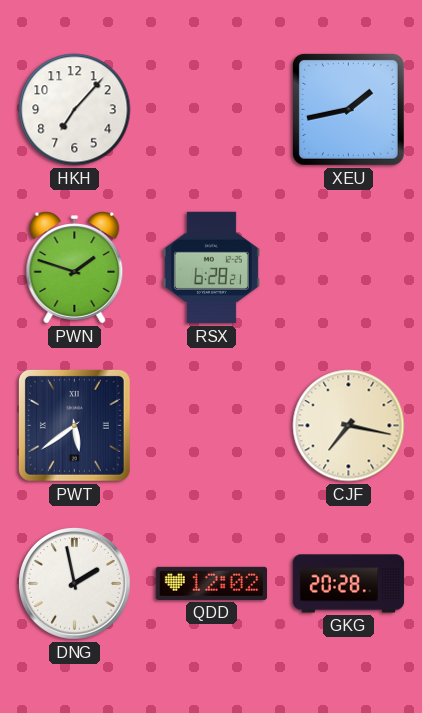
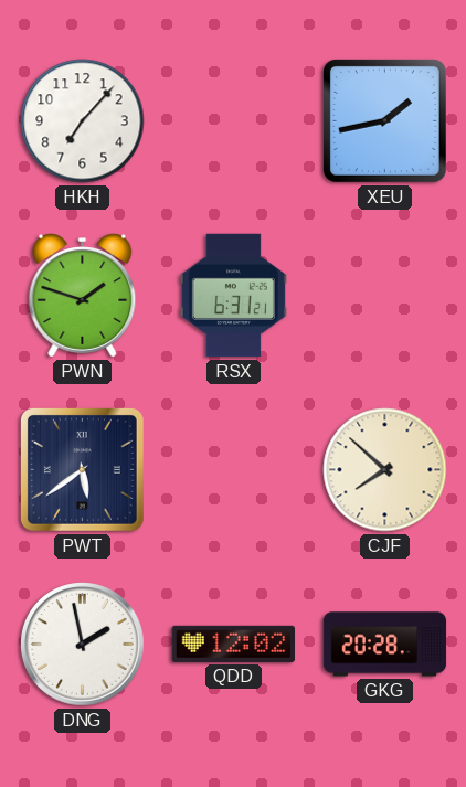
RSX: 6:28 -> 6:31
CJF: 7:17 -> 7:52
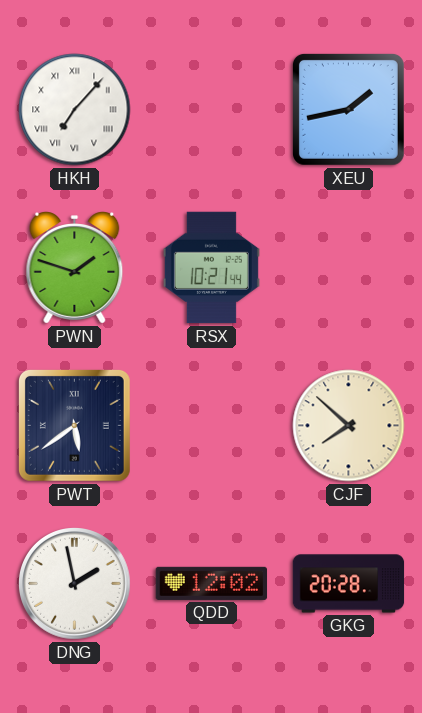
HKH numerals: Arabic -> Roman
RSX: 6:31 -> 10:21
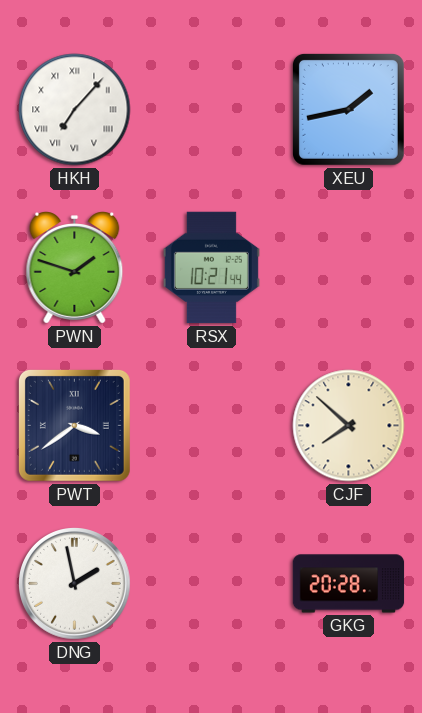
PWT: 5:39 -> 3:39
QDD: 12:02 -> none
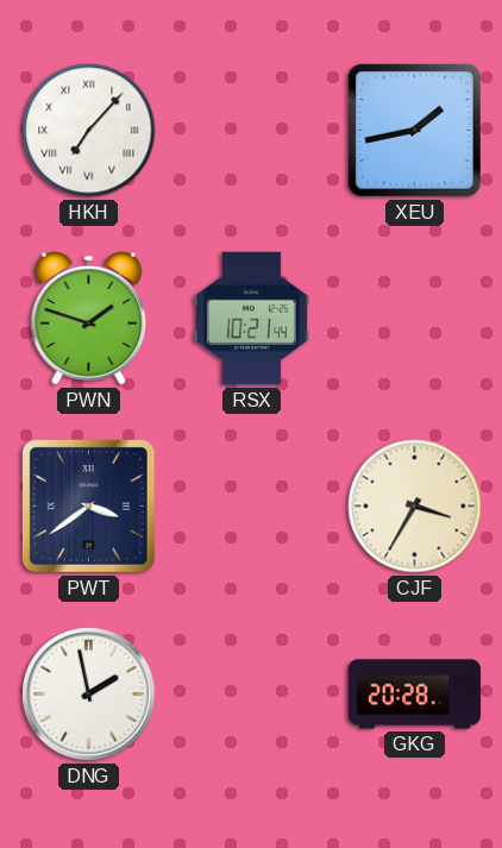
CJF: 7:52 -> 3:35
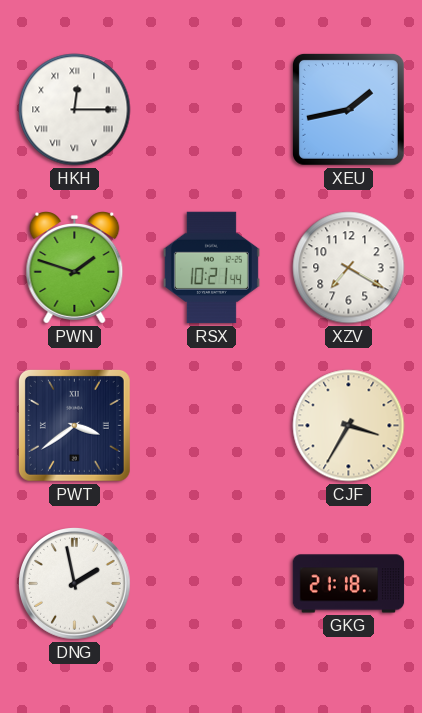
HKH: 7:07 -> 12:15
XZV: none -> 7:20
GKG: 20:28 -> 21:18
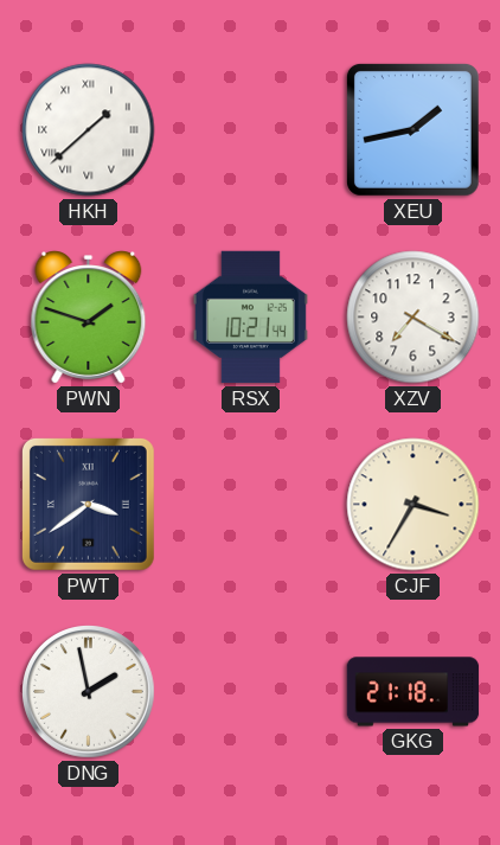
HKH: 12:15 -> 1:38
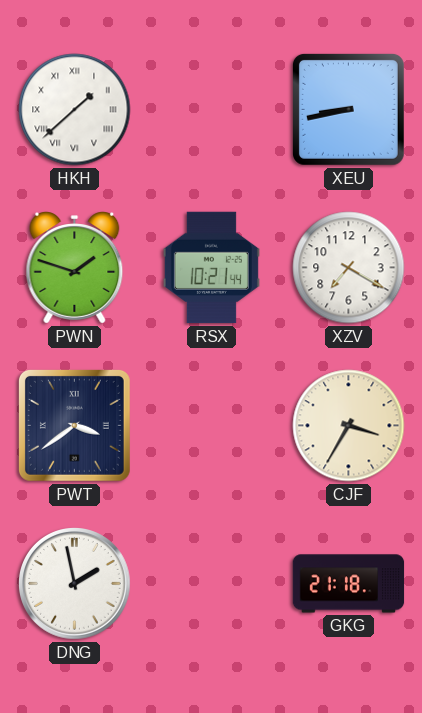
XEU: 1:43 -> 8:43
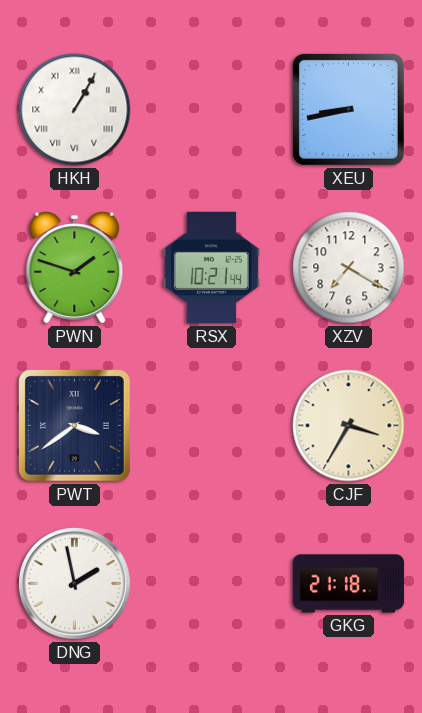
HKH: 1:38 -> 1:05
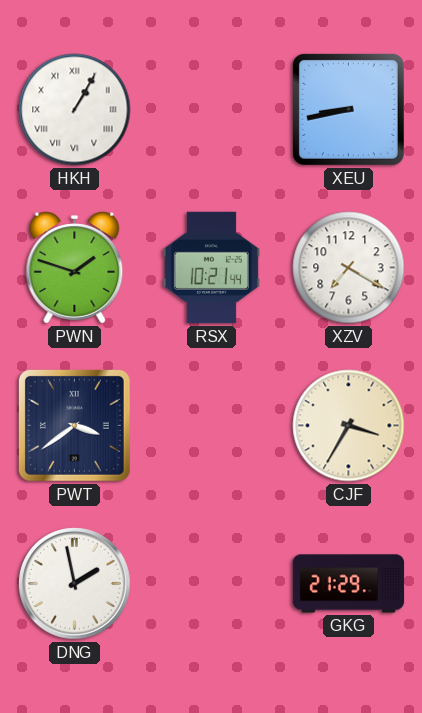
GKG: 21:18 -> 21:29
